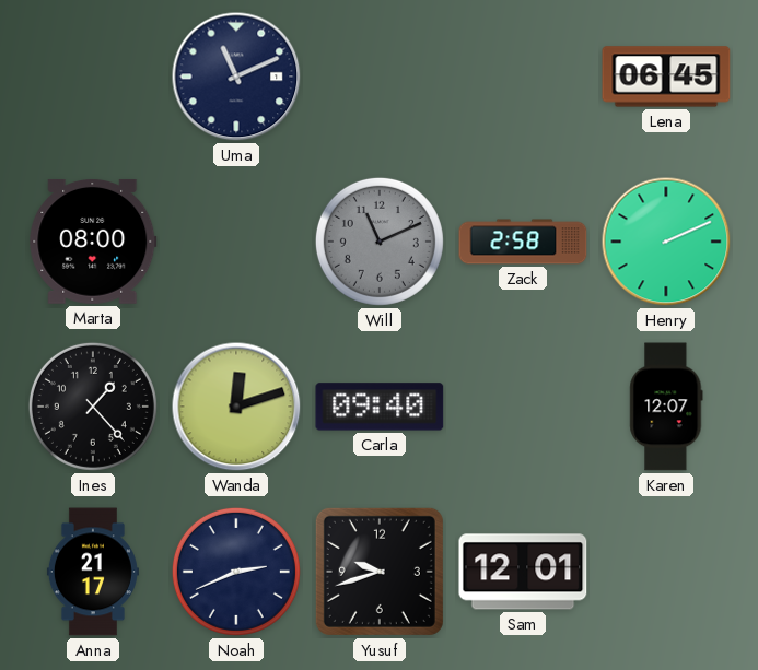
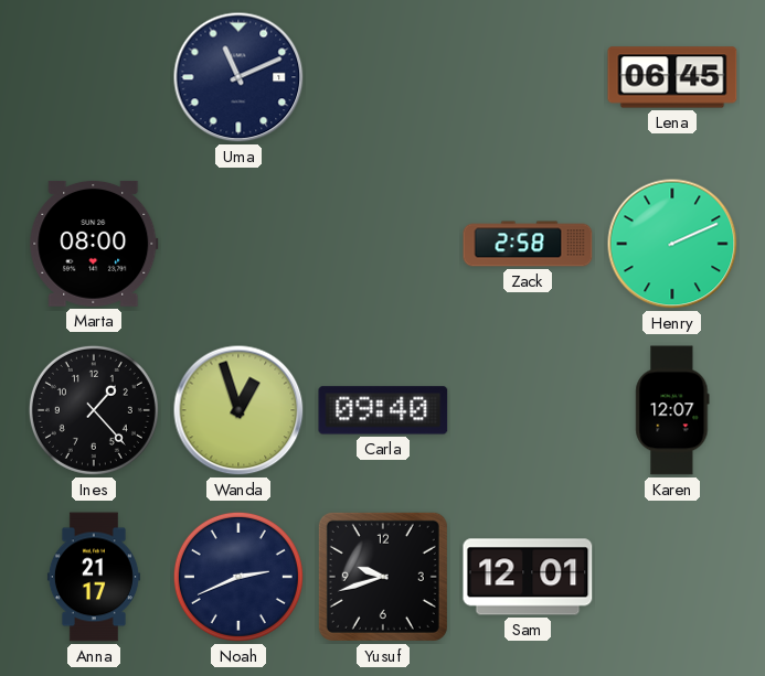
Will: 11:11 -> none
Wanda: 12:12 -> 12:57
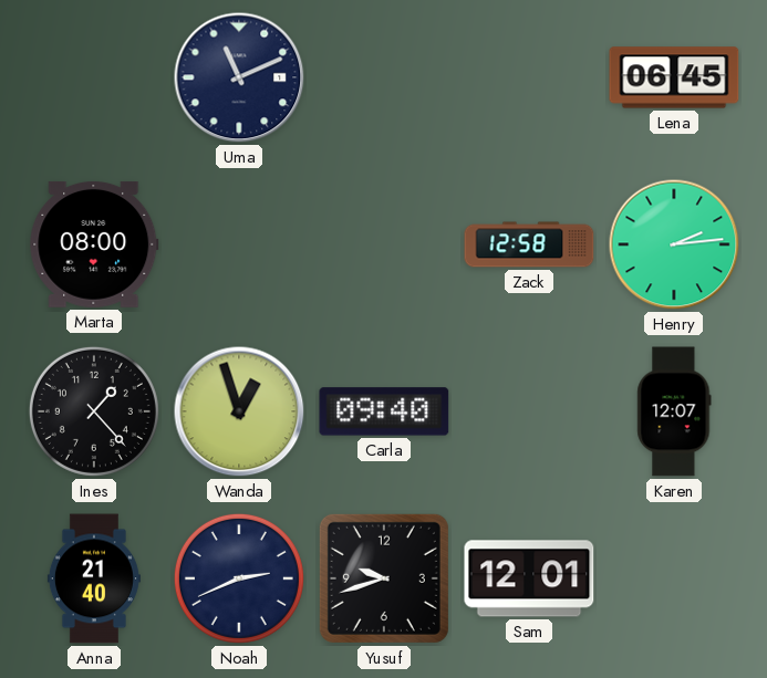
Zack: 2:58 -> 12:58
Henry: 2:11 -> 2:14
Anna: 21:17 -> 21:40
